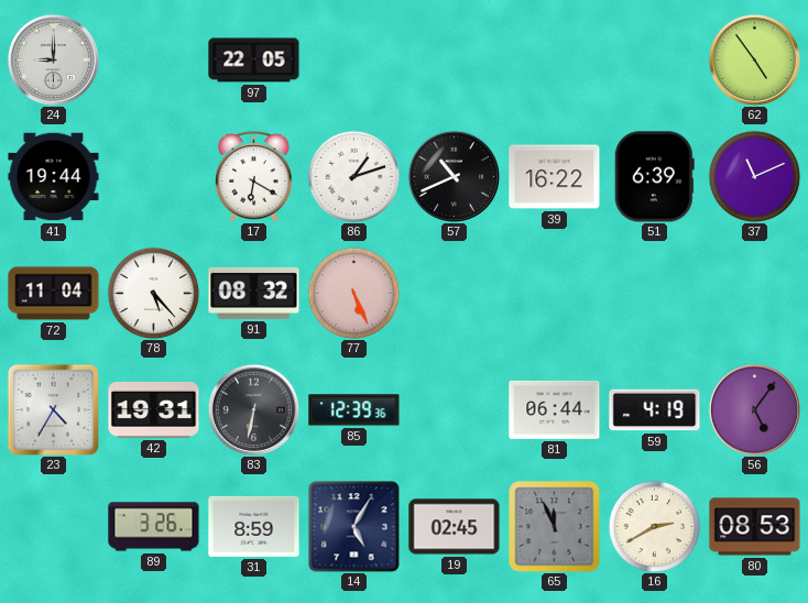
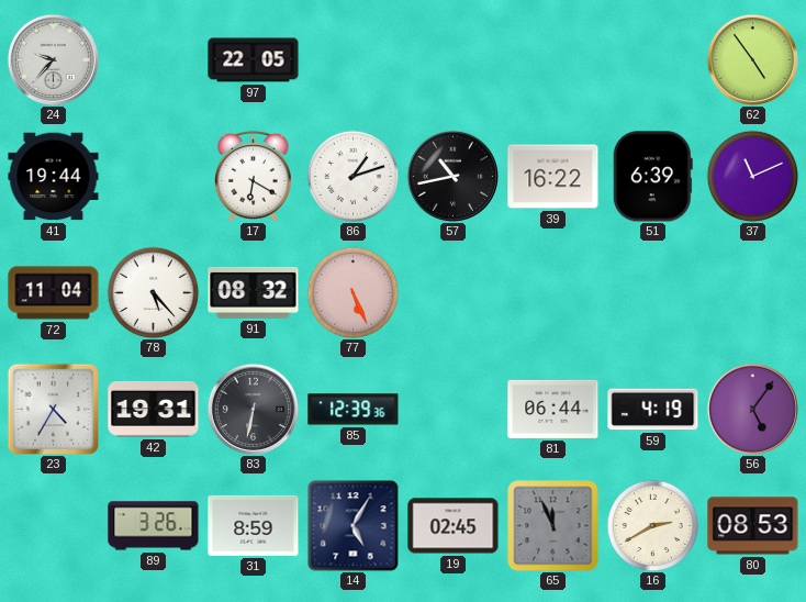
24: 9:00 -> 9:37
57: 10:41 -> 10:43
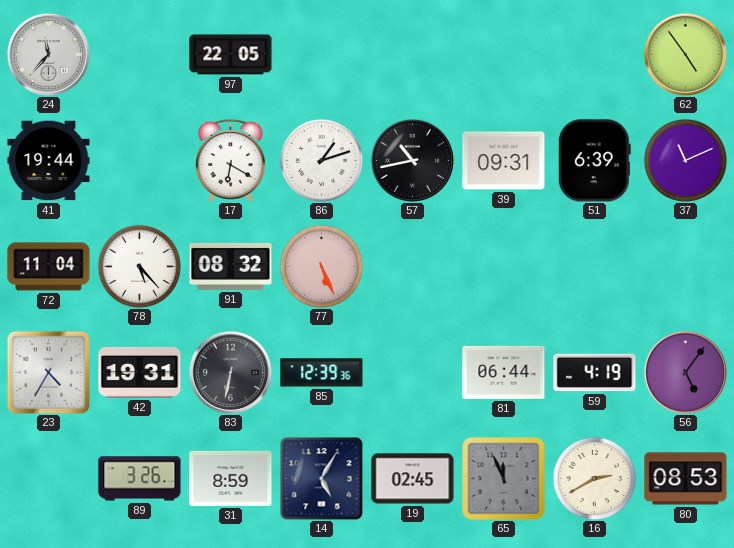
24: 9:37 -> 11:37
39: 16:22 -> 09:31
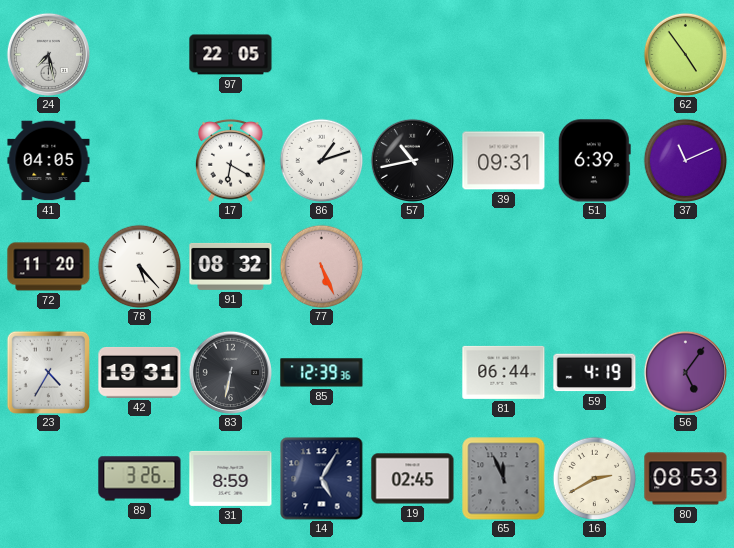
24: 11:37 -> 7:28
41: 19:44 -> 04:05
72: 11:04 -> 11:20
